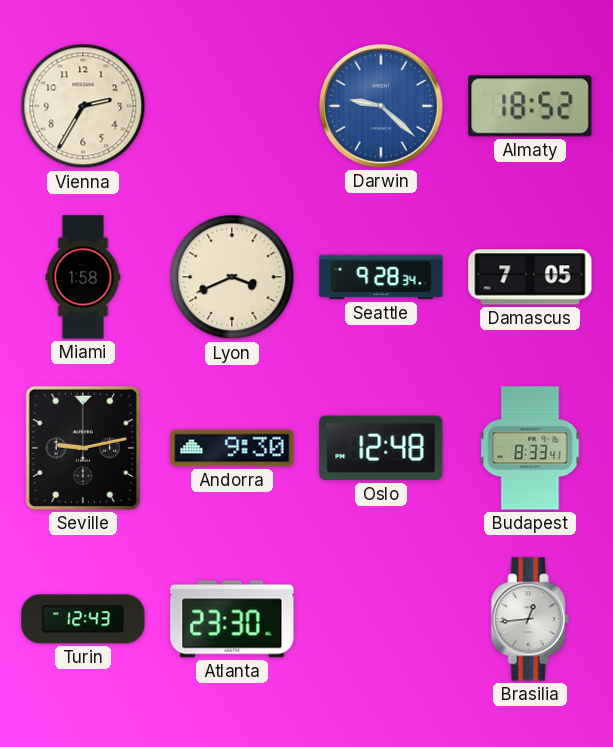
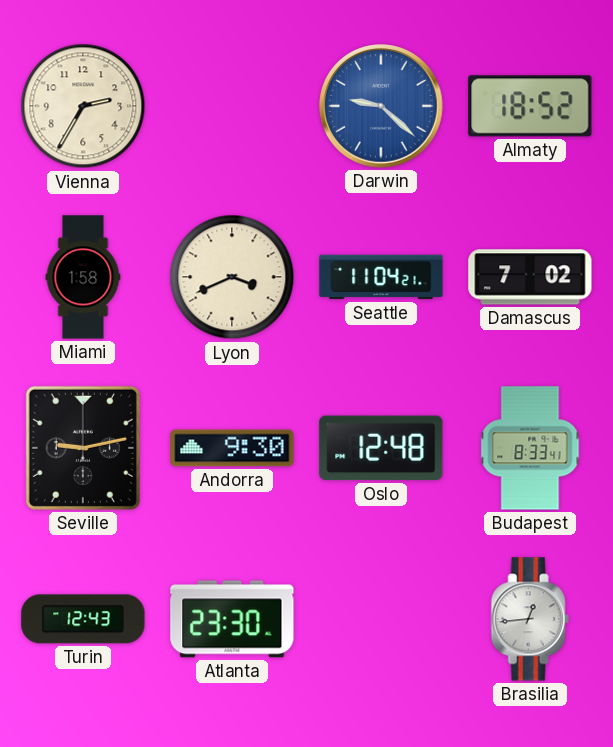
Seattle: 9:28 -> 11:04
Damascus: 7:05 -> 7:02
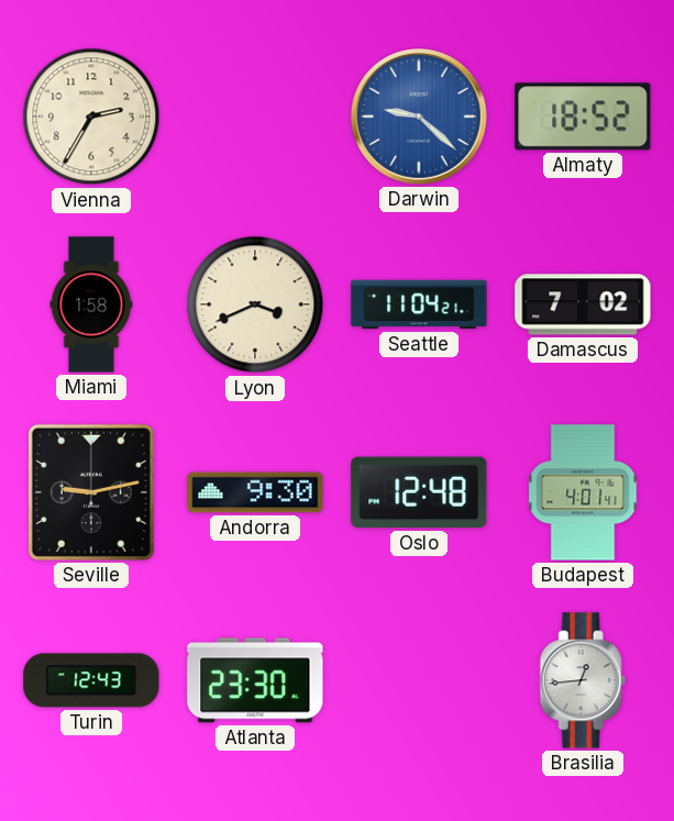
Budapest: 8:33 -> 4:01
